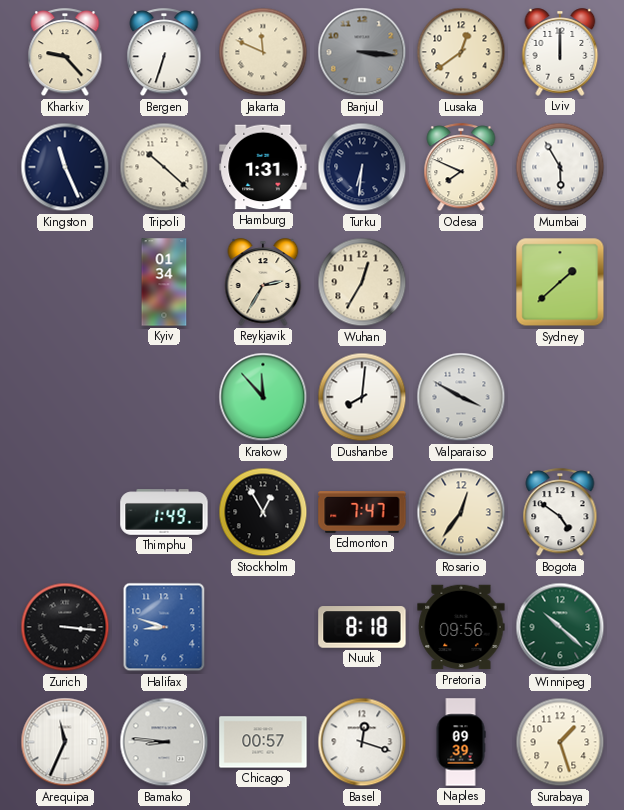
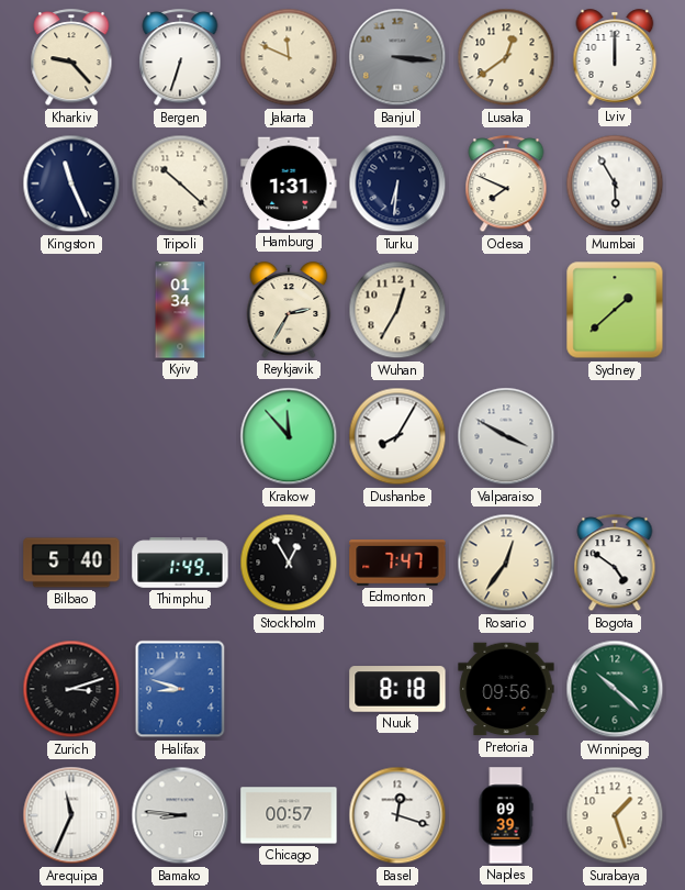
Dushanbe: 8:01 -> 8:05
Bilbao: none -> 5:40
Zurich: 3:16 -> 3:12
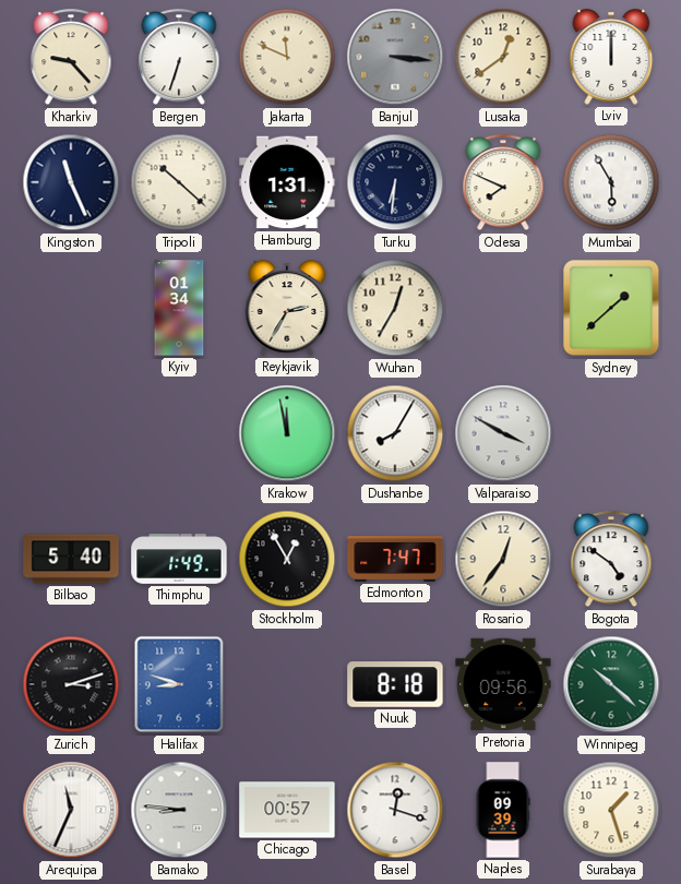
Krakow: 11:53 -> 11:58
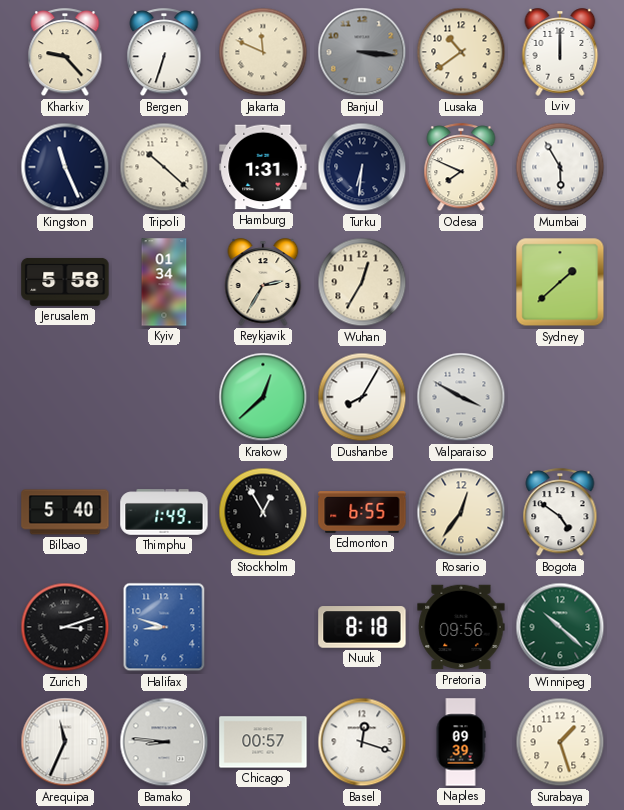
Lusaka: 12:39 -> 10:39
Jerusalem: none -> 5:58
Krakow: 11:58 -> 12:38
Edmonton: 7:47 -> 6:55
